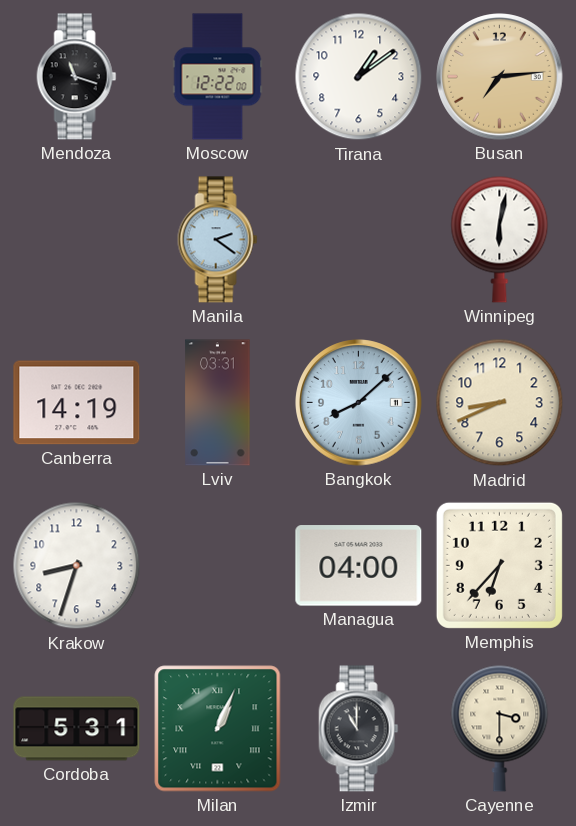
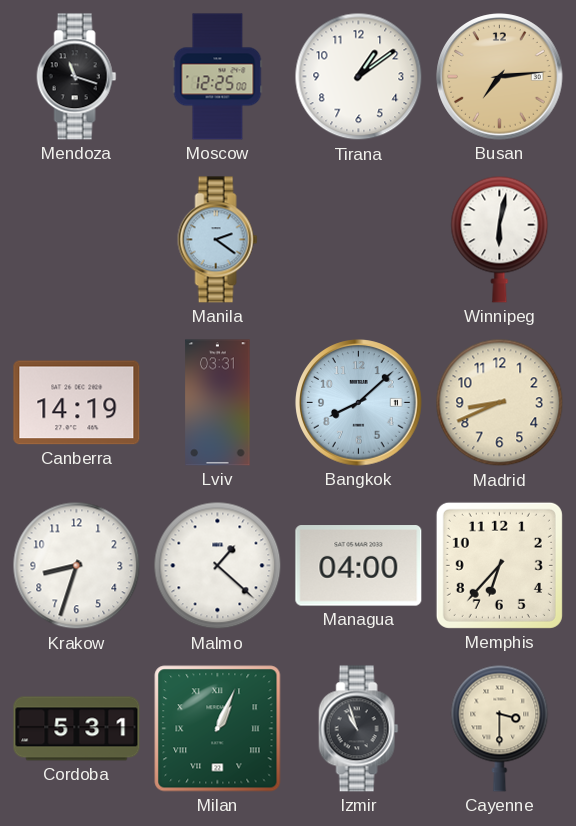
Moscow: 12:22 -> 12:25
Malmo: none -> 1:22
Izmir: 11:00 -> 10:57
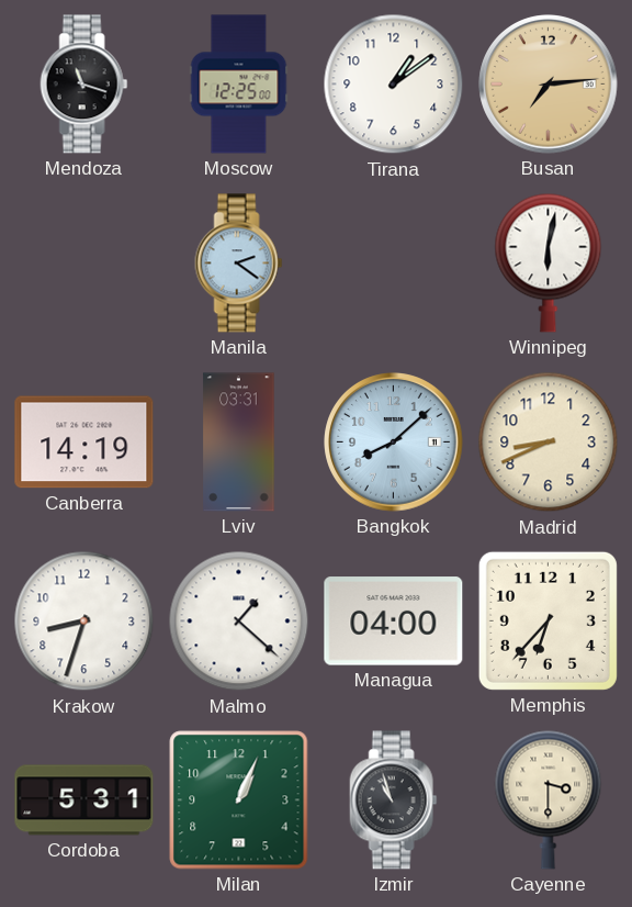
Milan numerals: Roman -> Arabic
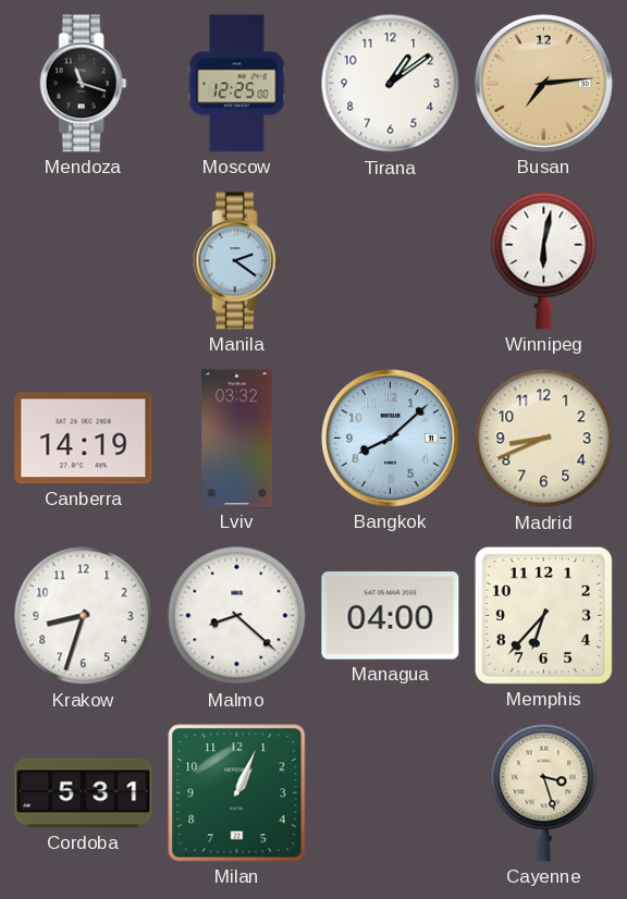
Lviv: 03:31 -> 03:32
Malmo: 1:22 -> 8:22
Izmir: 10:57 -> none
Cayenne: 3:30 -> 3:27
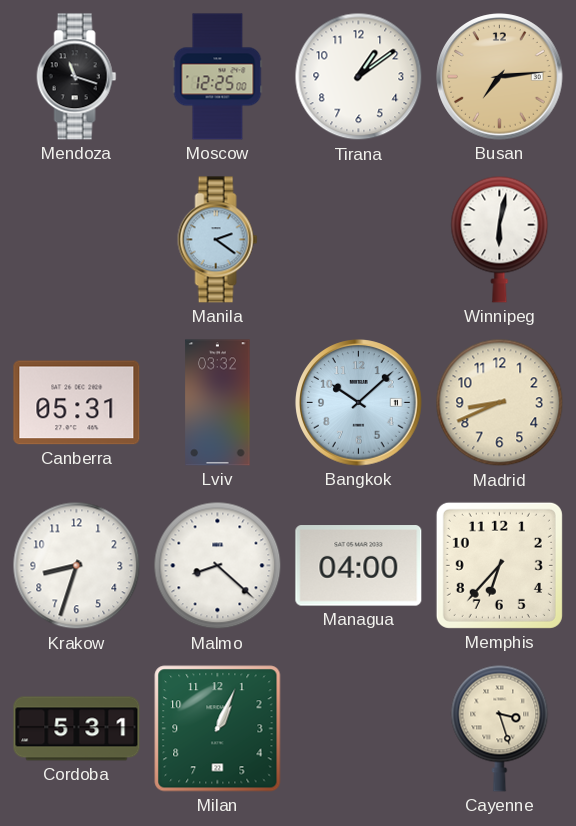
Canberra: 14:19 -> 05:31
Bangkok: 8:08 -> 10:08
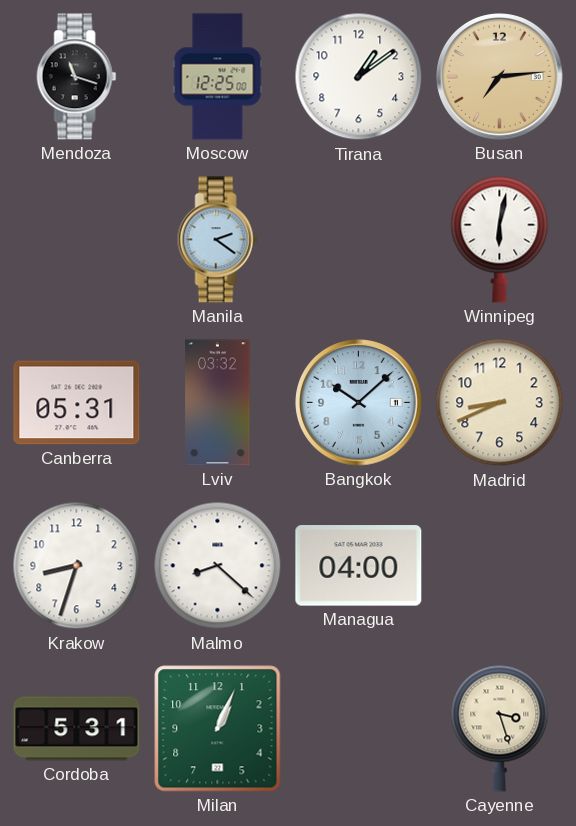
Memphis: 6:37 -> none
